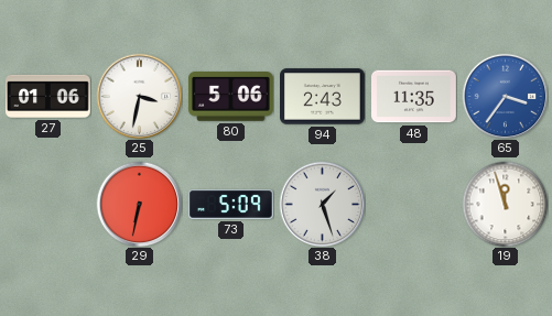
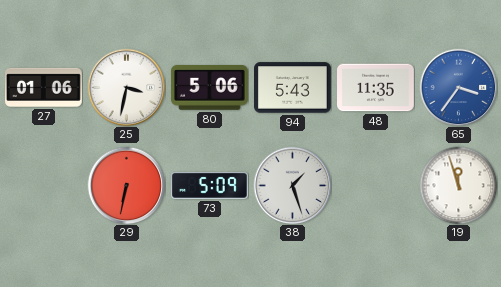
94: 2:43 -> 5:43
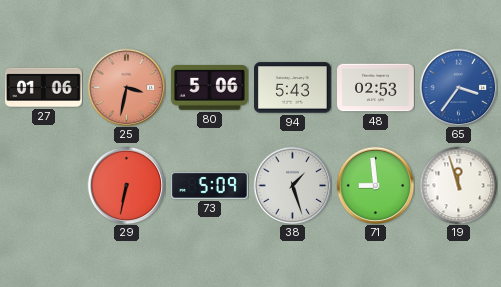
25 dial: white -> salmon
48: 11:35 -> 02:53
71: none -> 8:59
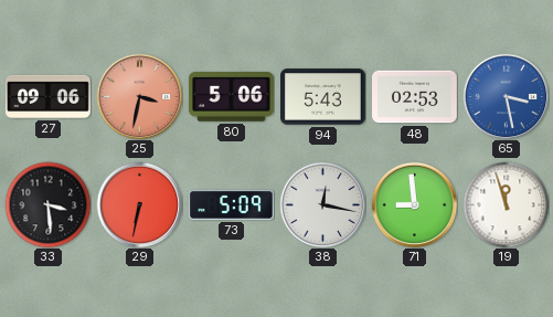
27: 01:06 -> 09:06
65: 3:36 -> 3:28
33: none -> 3:29
38: 1:27 -> 12:17
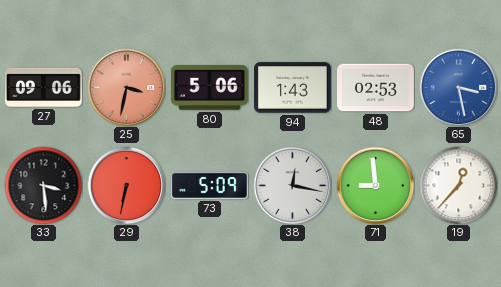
94: 5:43 -> 1:43
19: 11:57 -> 12:37
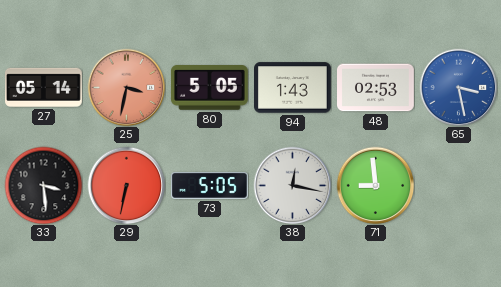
27: 09:06 -> 05:14
80: 5:06 -> 5:05
73: 5:09 -> 5:05
19: 12:37 -> none
